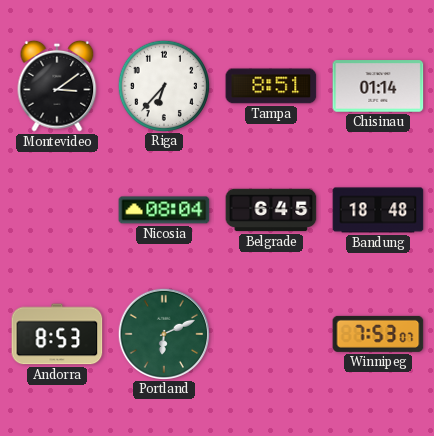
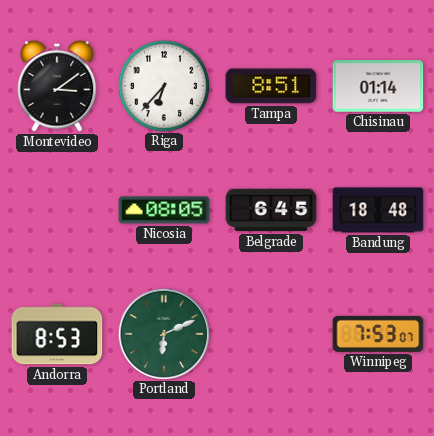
Nicosia: 08:04 -> 08:05
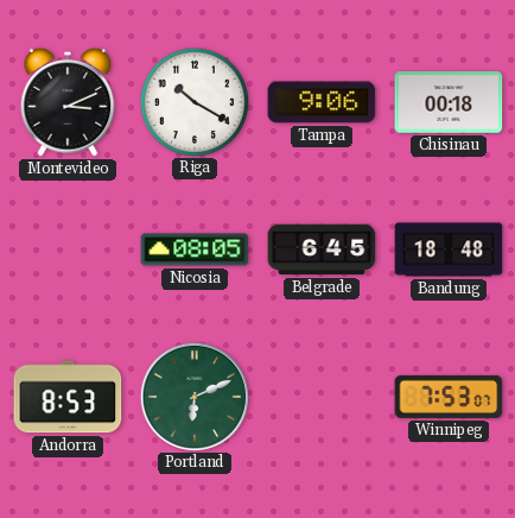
Montevideo: 3:09 -> 3:11
Riga: 6:37 -> 10:20
Tampa: 8:51 -> 9:06
Chisinau: 01:14 -> 00:18
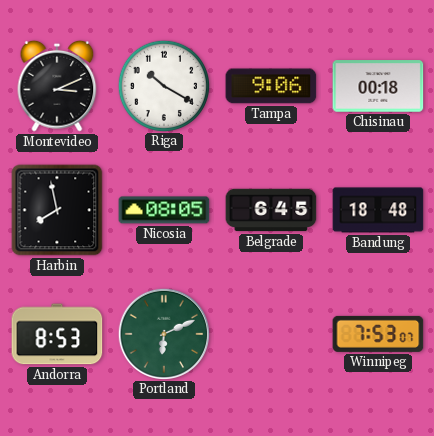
Harbin: none -> 7:58
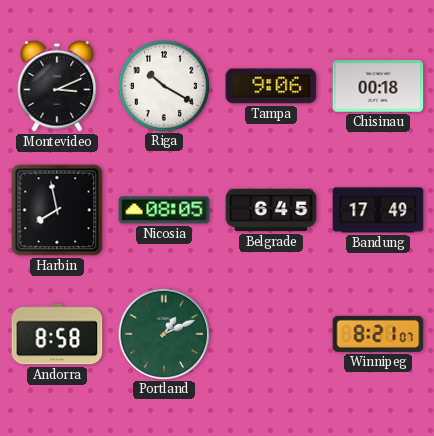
Bandung: 18:48 -> 17:49
Andorra: 8:53 -> 8:58
Portland: 6:11 -> 1:11
Winnipeg: 7:53 -> 8:21
